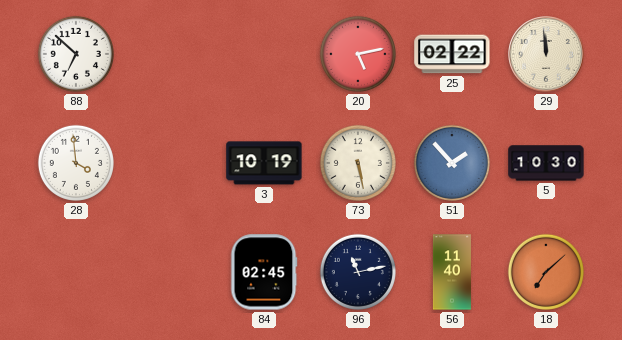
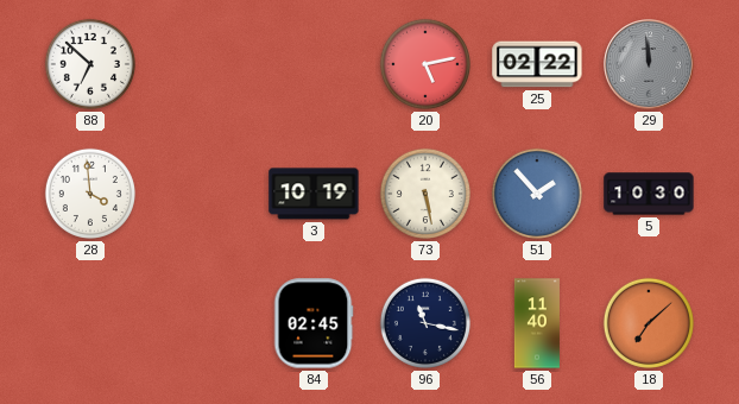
29 dial: cream -> grey
96: 11:13 -> 11:17
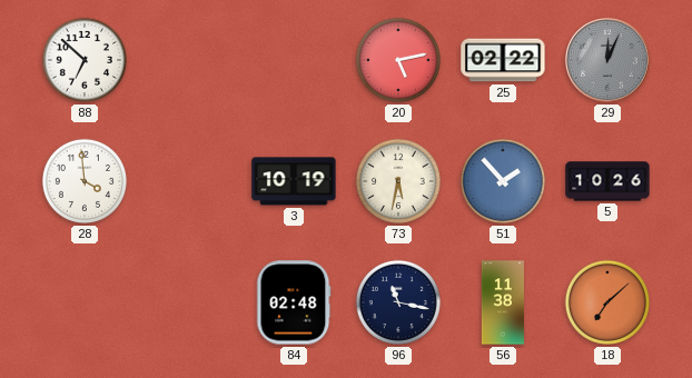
29: 11:59 -> 12:04
73: 5:28 -> 5:32
5: 10:30 -> 10:26
84: 02:45 -> 02:48
56: 11:40 -> 11:38
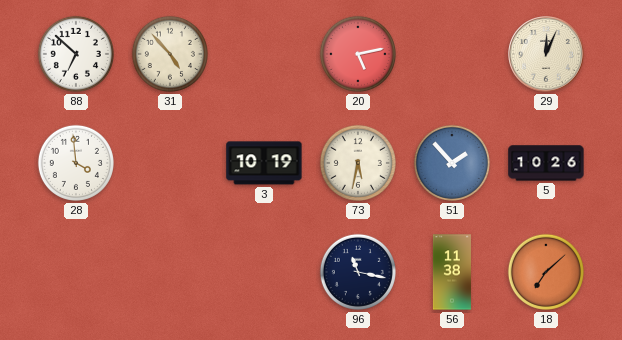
31: none -> 4:53
25: 02:22 -> none
29 dial: grey -> cream
84: 02:48 -> none
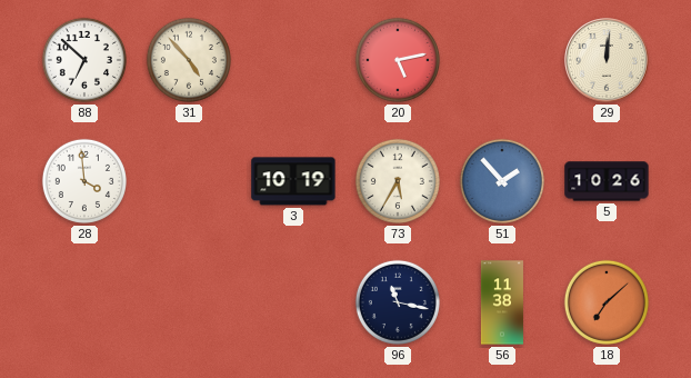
29: 12:04 -> 12:01
73: 5:32 -> 5:35
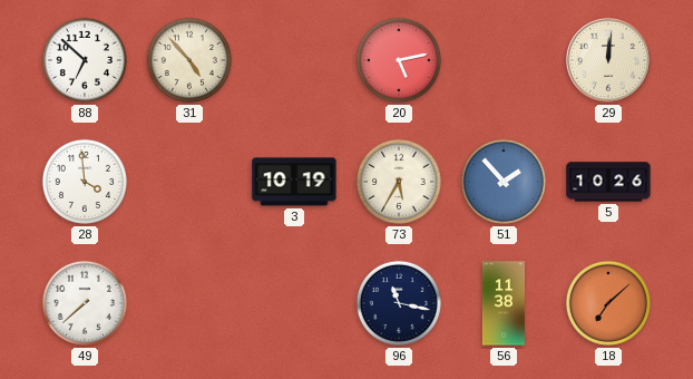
49: none -> 7:38
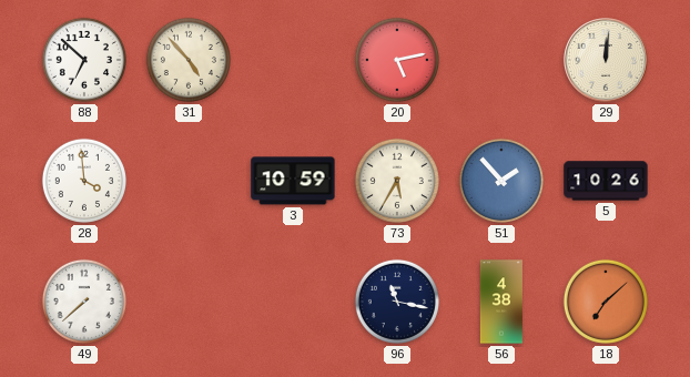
3: 10:19 -> 10:59
56: 11:38 -> 4:38
